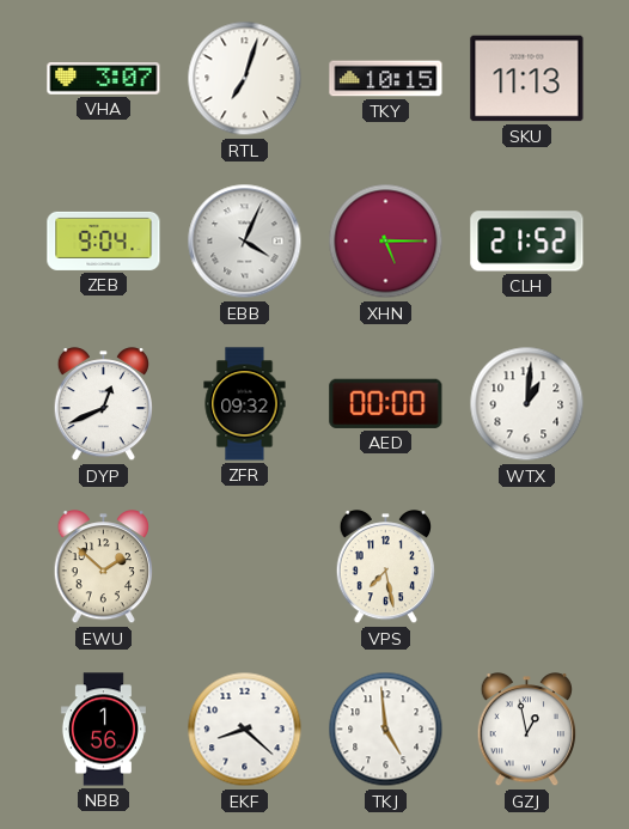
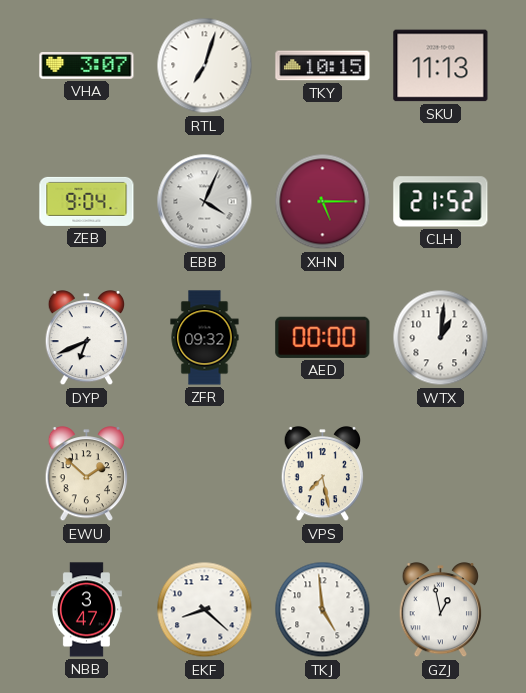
DYP: 12:41 -> 6:41
NBB: 1:56 -> 3:47
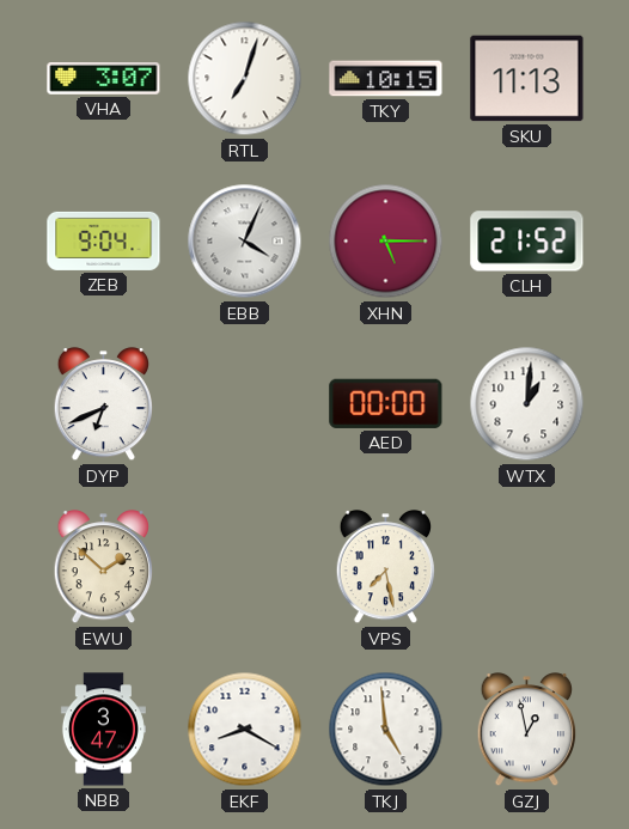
ZFR: 09:32 -> none
EKF: 8:22 -> 8:20
